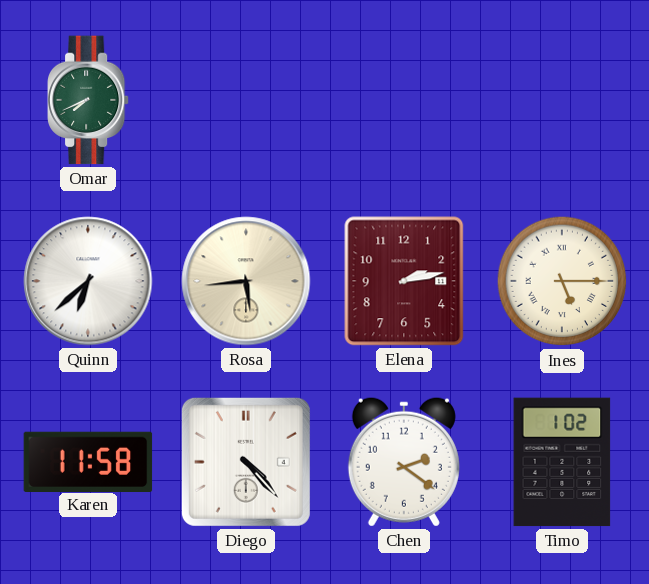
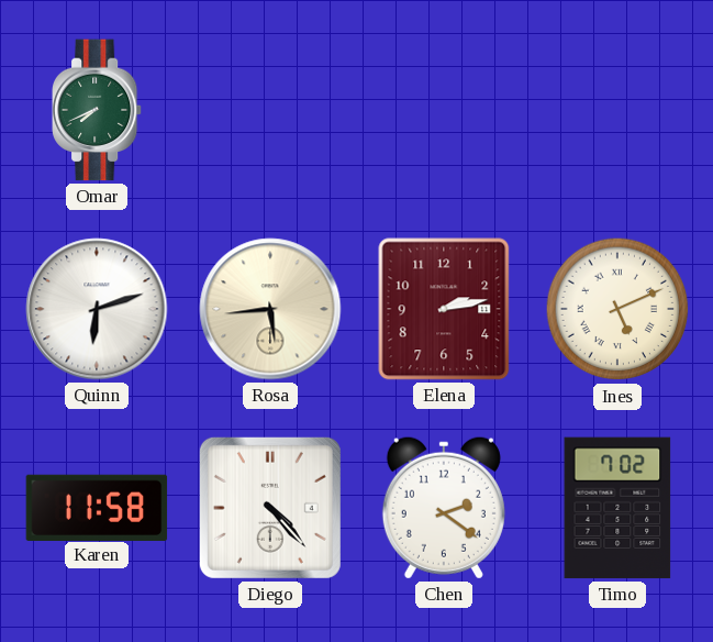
Quinn: 6:38 -> 6:12
Ines: 5:15 -> 5:11
Timo: 1:02 -> 7:02
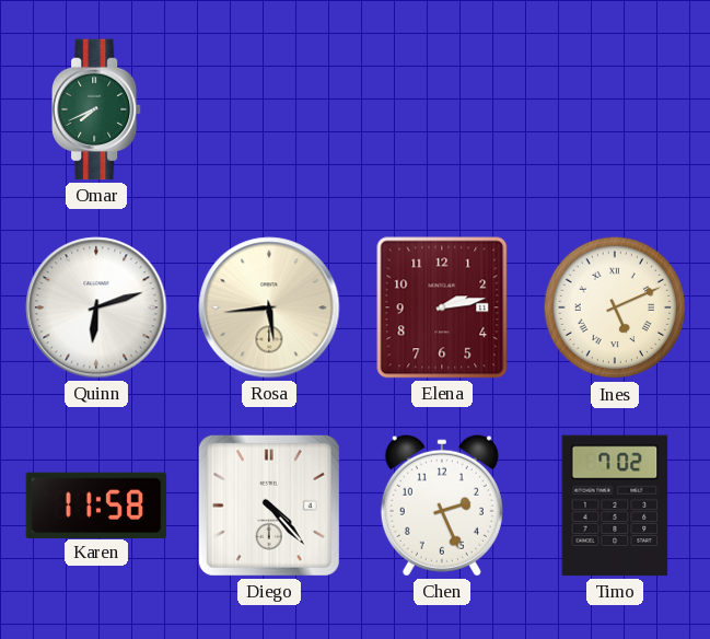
Chen: 2:21 -> 2:26
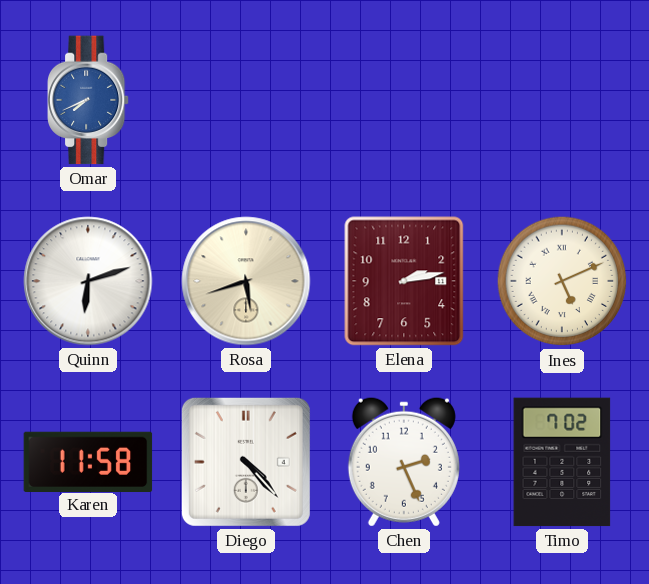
Omar dial: green -> blue
Rosa: 5:44 -> 5:42
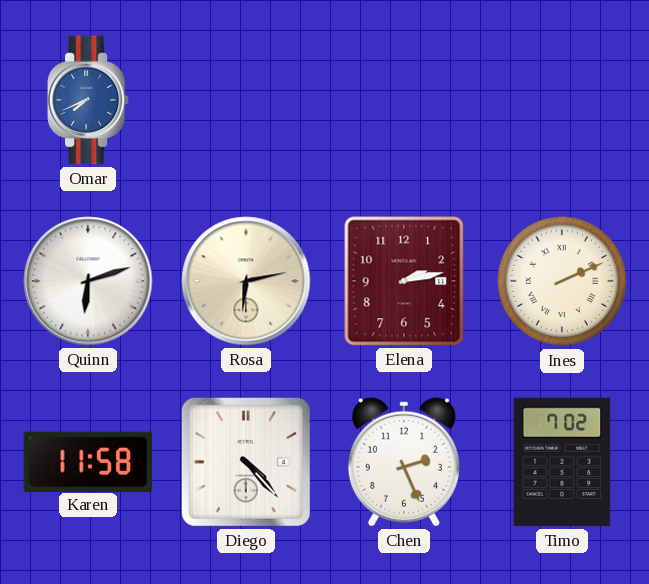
Rosa: 5:42 -> 6:13
Ines: 5:11 -> 2:11
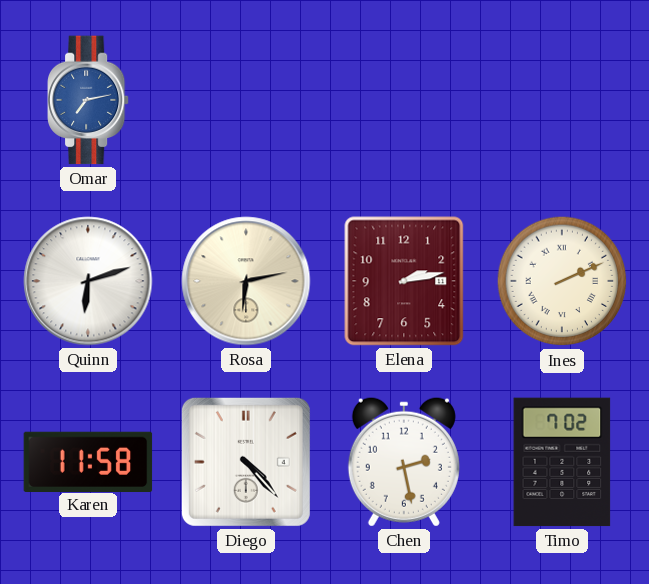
Omar: 7:41 -> 7:13
Chen: 2:26 -> 2:28
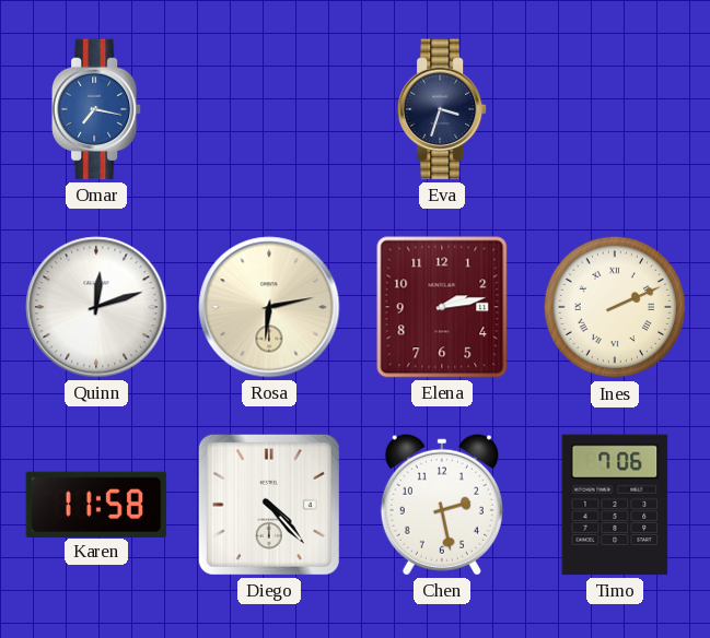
Omar: 7:13 -> 7:17
Eva: none -> 3:33
Quinn: 6:12 -> 12:12
Timo: 7:02 -> 7:06
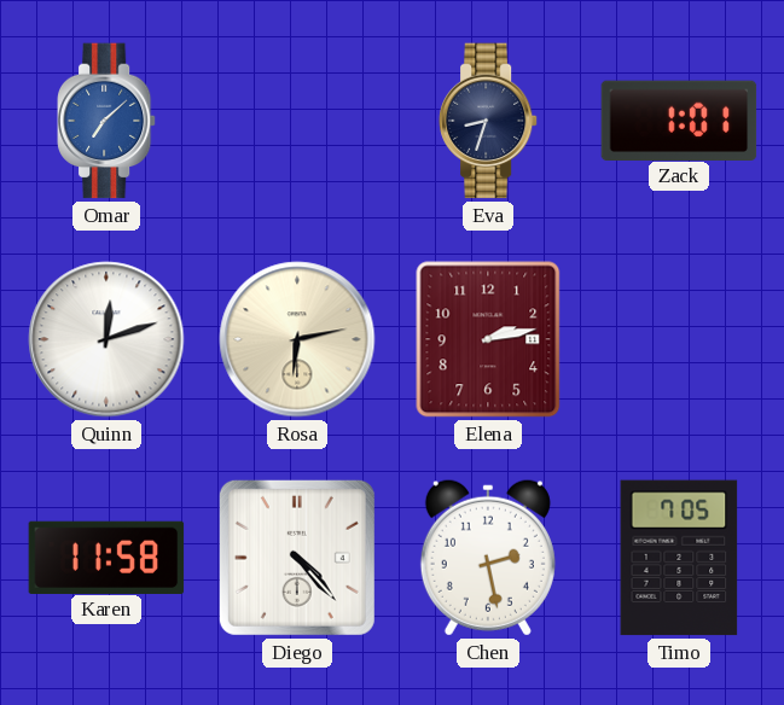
Omar: 7:17 -> 7:08
Eva: 3:33 -> 8:33
Zack: none -> 1:01
Ines: 2:11 -> none
Timo: 7:06 -> 7:05
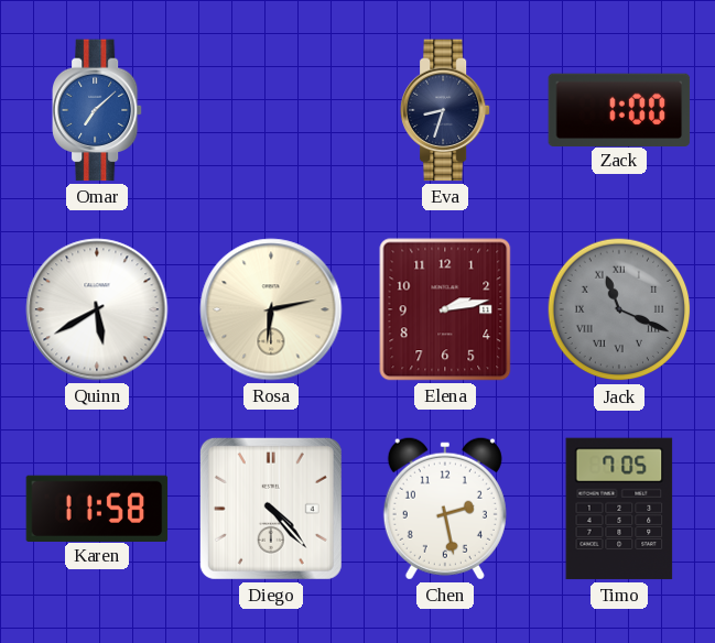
Zack: 1:01 -> 1:00
Quinn: 12:12 -> 5:40
Jack: none -> 11:19
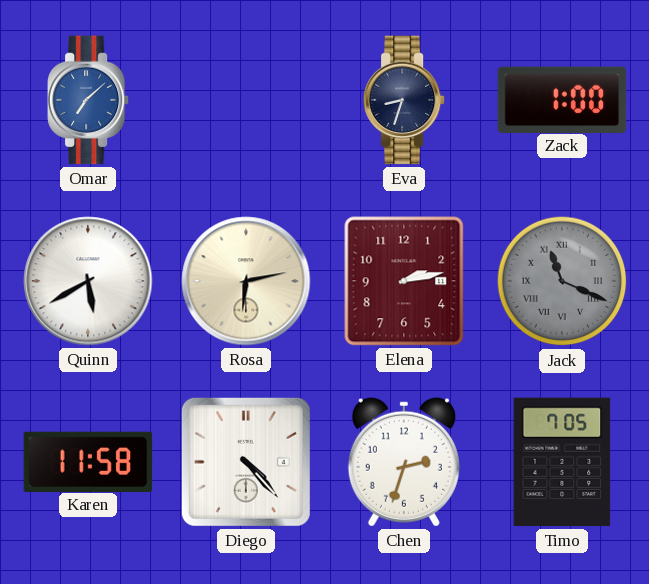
Chen: 2:28 -> 2:33
